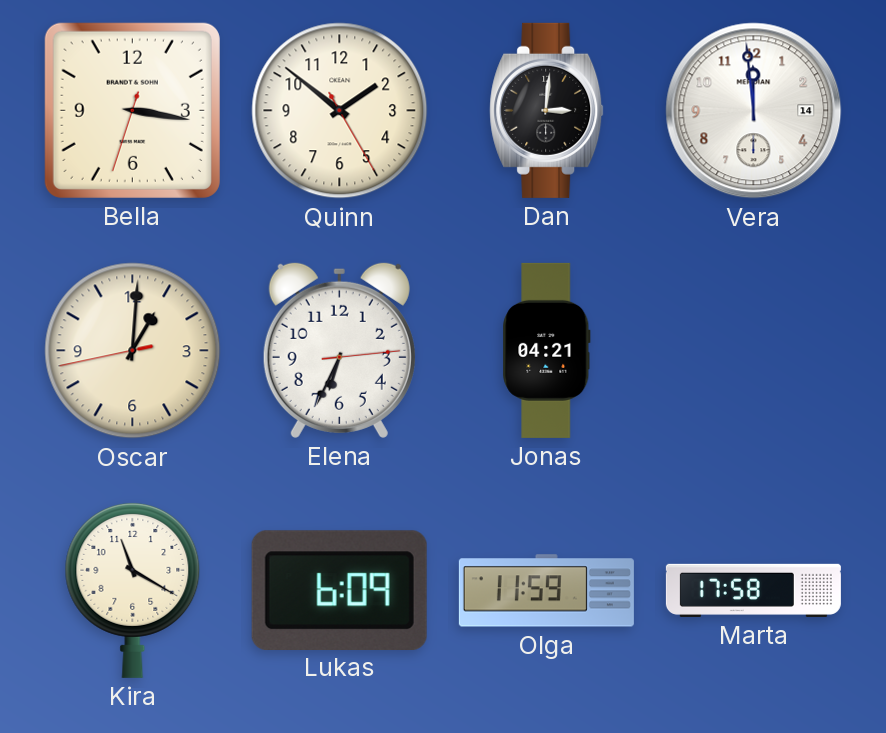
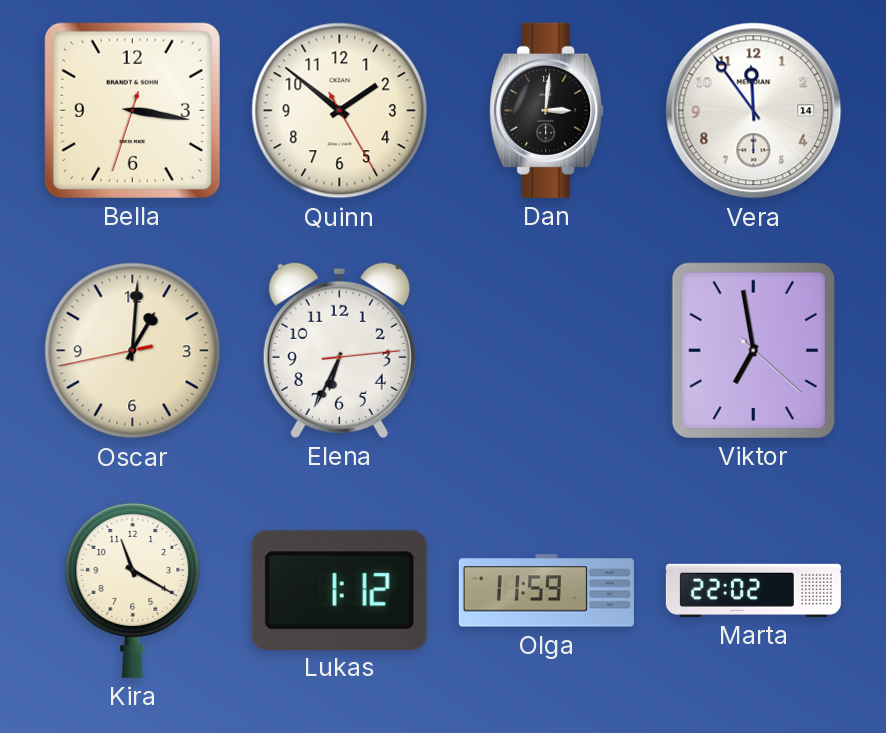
Vera: 11:59 -> 11:54
Jonas: 04:21 -> none
Viktor: none -> 6:58
Lukas: 6:09 -> 1:12
Marta: 17:58 -> 22:02
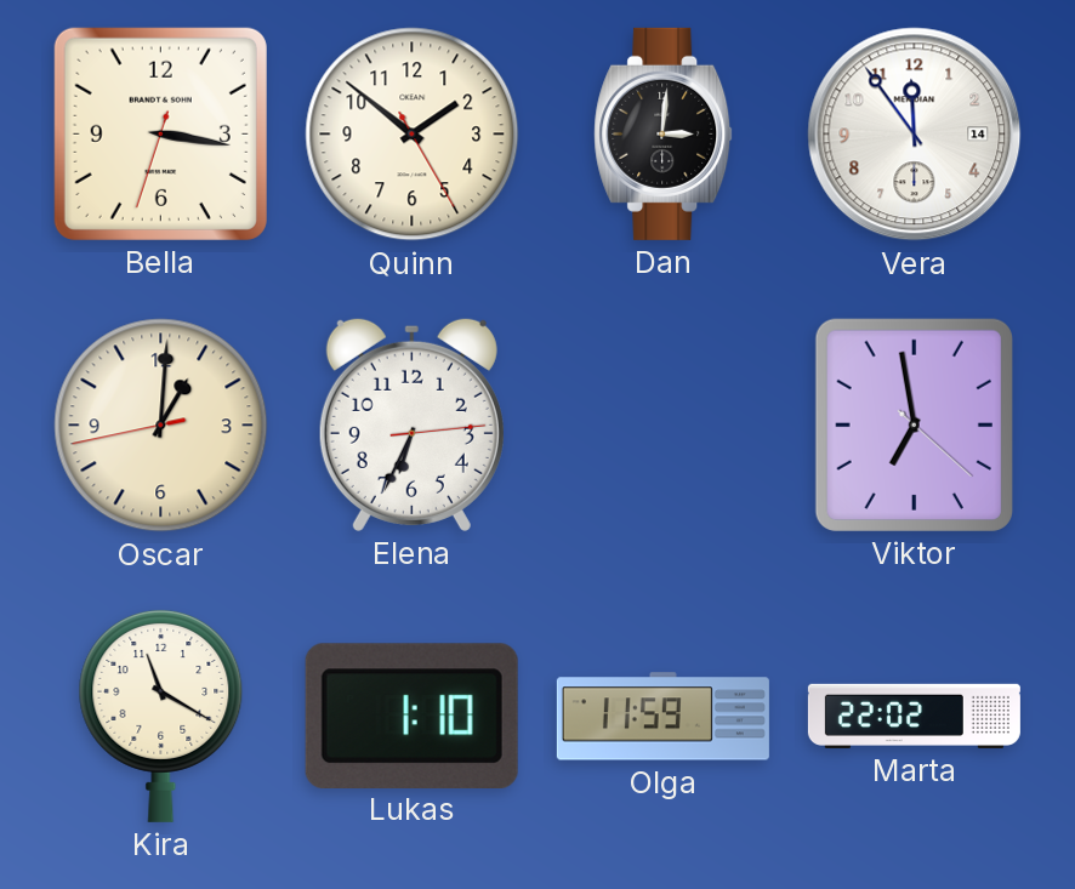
Lukas: 1:12 -> 1:10
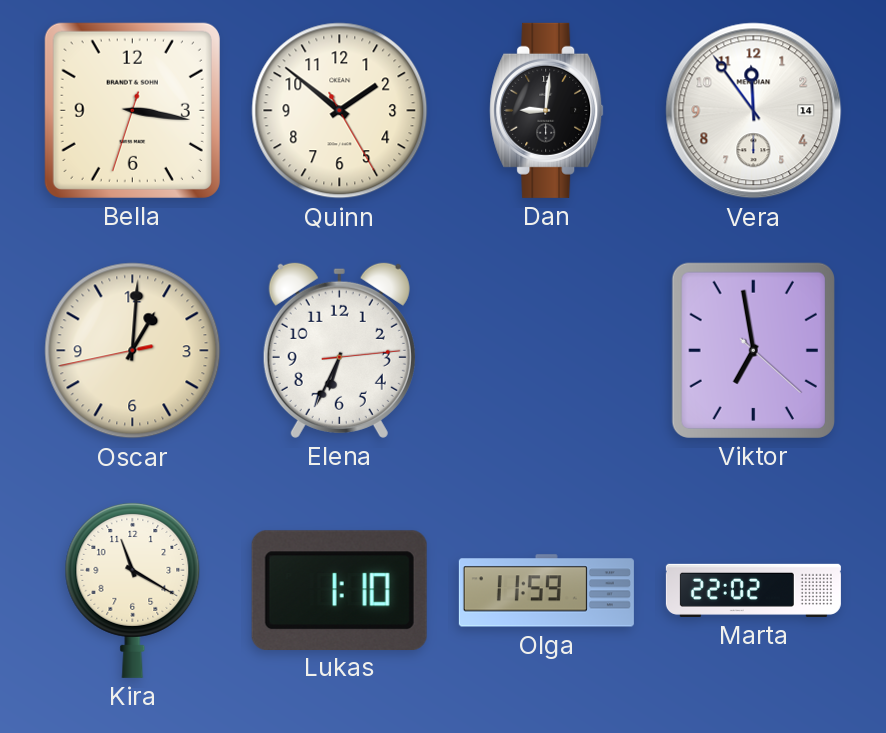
Dan: 3:01 -> 9:01
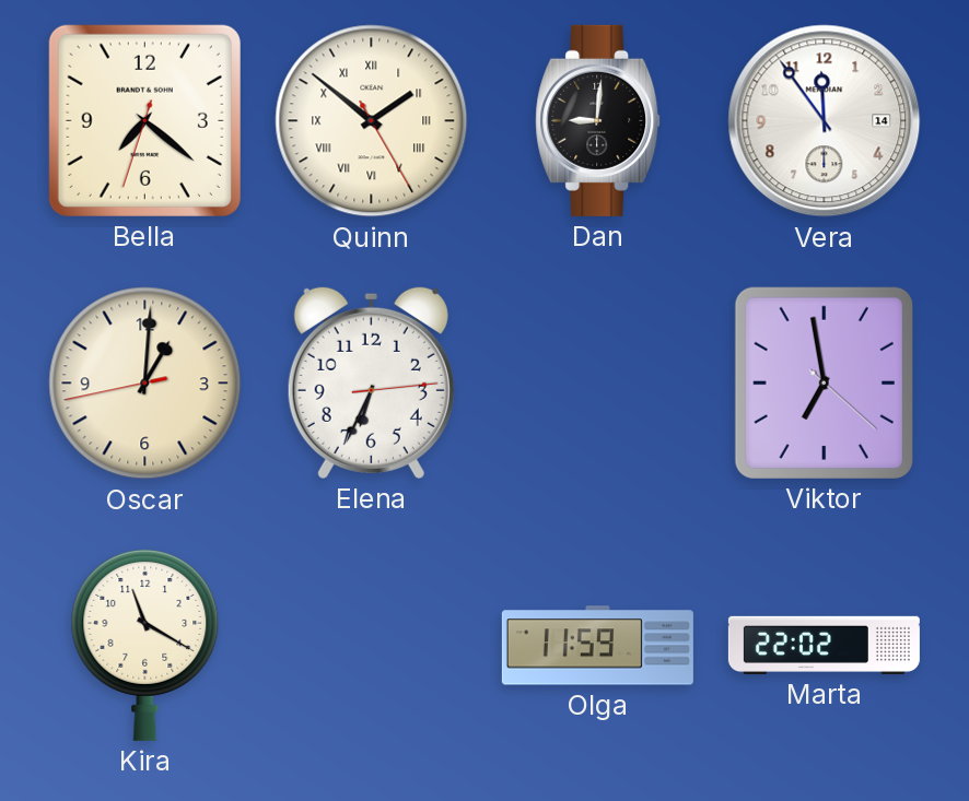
Bella: 3:16 -> 7:21
Quinn numerals: Arabic -> Roman
Lukas: 1:10 -> none
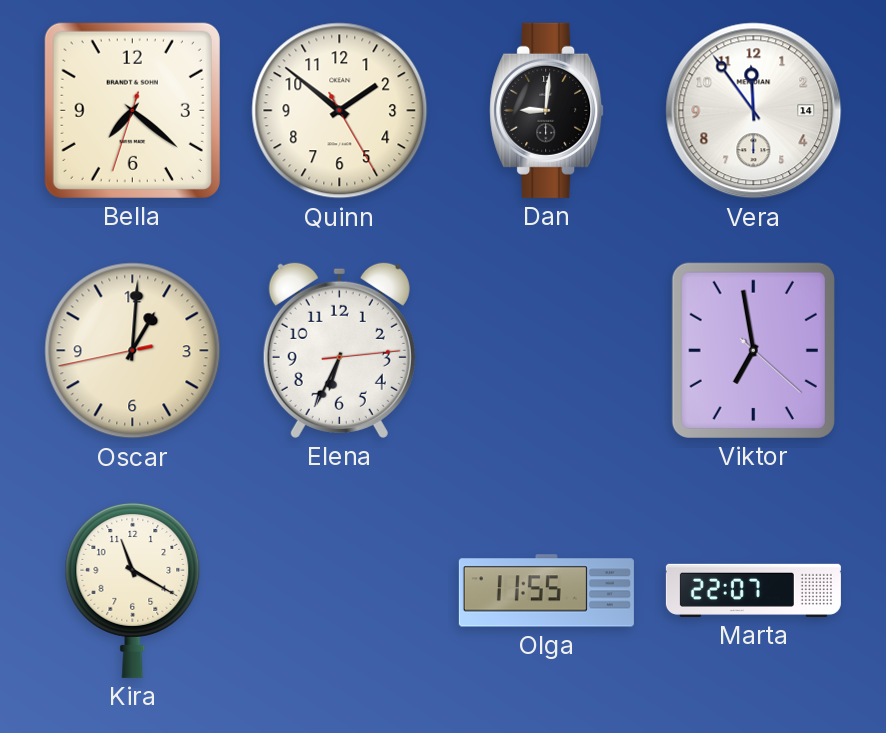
Quinn numerals: Roman -> Arabic
Olga: 11:59 -> 11:55
Marta: 22:02 -> 22:07
